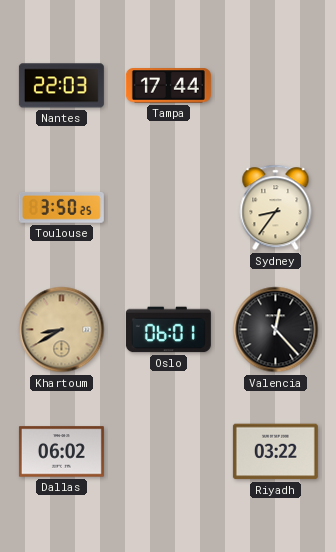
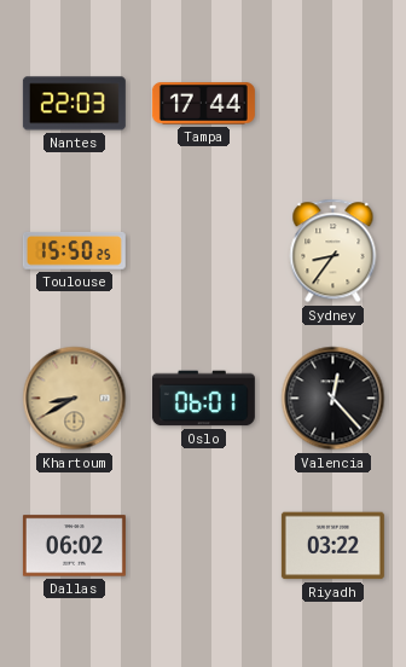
Toulouse: 3:50 -> 15:50
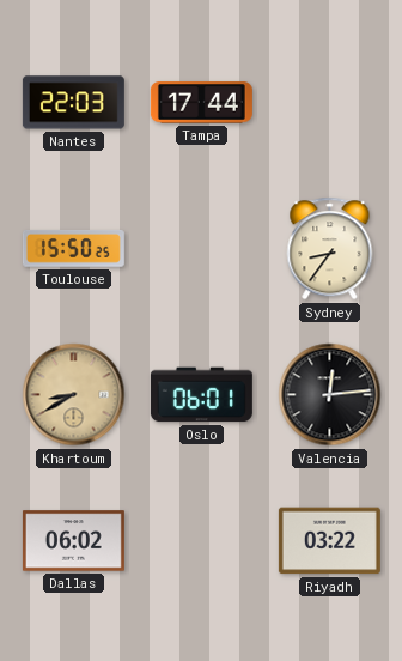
Valencia: 12:23 -> 12:14
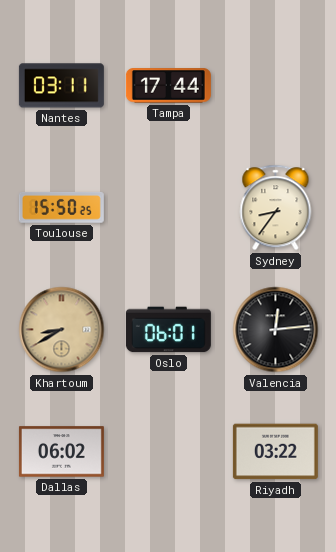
Nantes: 22:03 -> 03:11
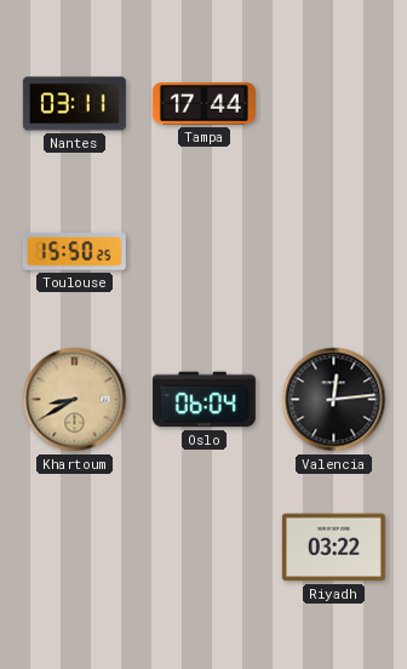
Sydney: 8:36 -> none
Oslo: 06:01 -> 06:04
Dallas: 06:02 -> none
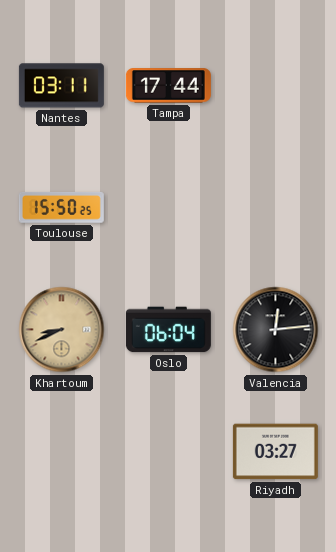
Khartoum: 8:40 -> 8:41
Riyadh: 03:22 -> 03:27
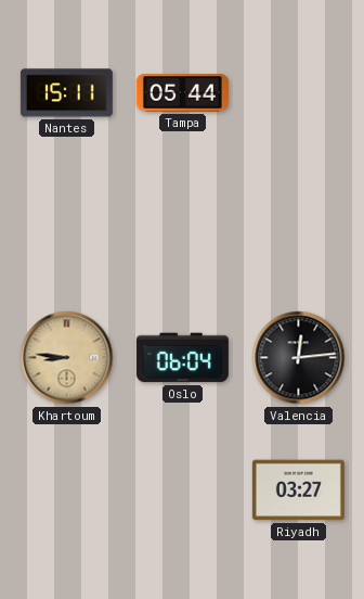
Nantes: 03:11 -> 15:11
Tampa: 17:44 -> 05:44
Toulouse: 15:50 -> none
Khartoum: 8:41 -> 8:46
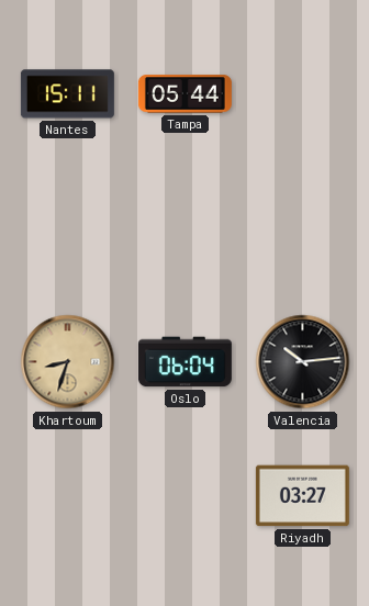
Khartoum: 8:46 -> 8:33
Valencia: 12:14 -> 10:14
